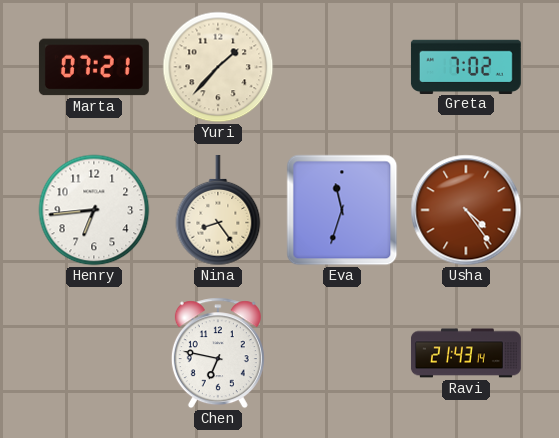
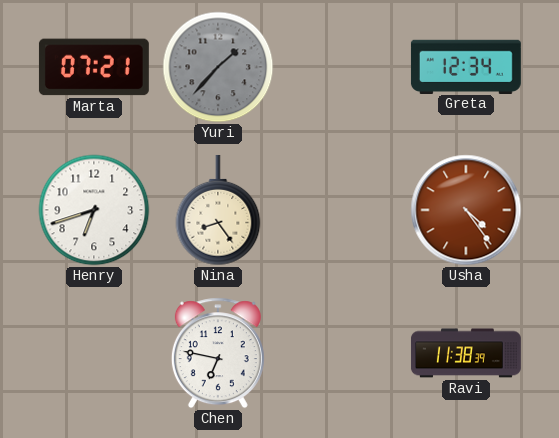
Yuri dial: cream -> grey
Greta: 7:02 -> 12:34
Henry: 6:44 -> 6:42
Eva: 11:33 -> none
Ravi: 21:43 -> 11:38
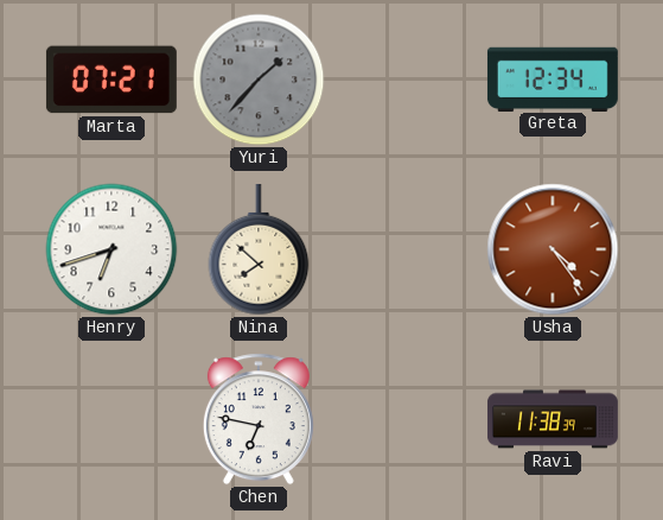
Nina: 8:24 -> 7:52
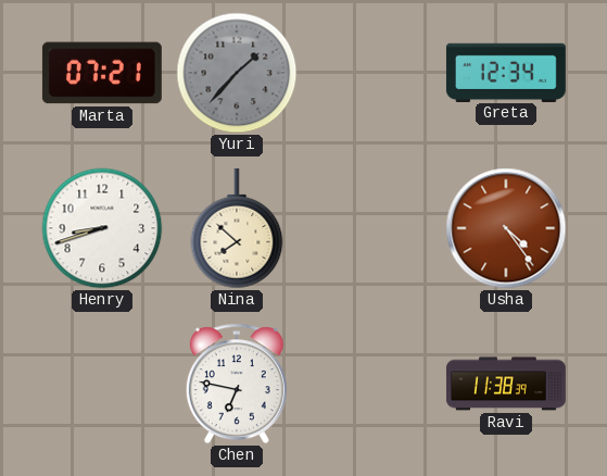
Henry: 6:42 -> 8:42
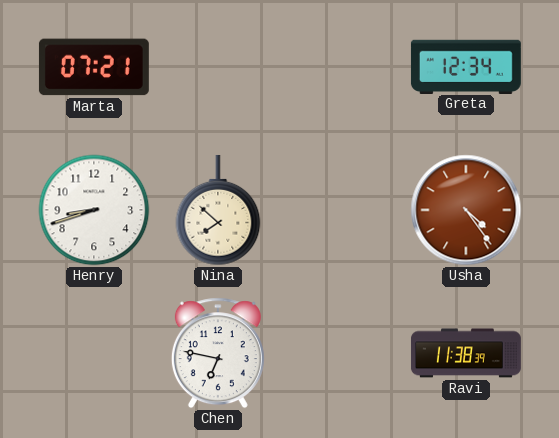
Yuri: 1:37 -> none
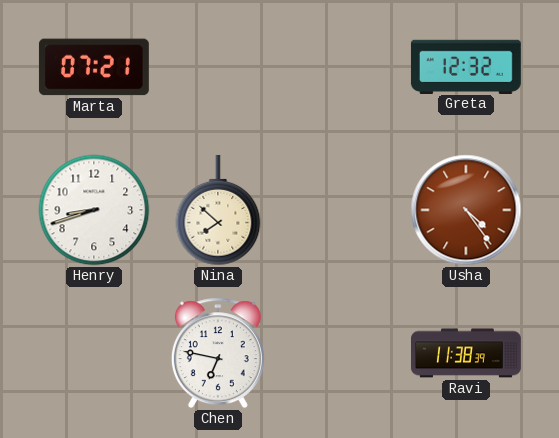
Greta: 12:34 -> 12:32
